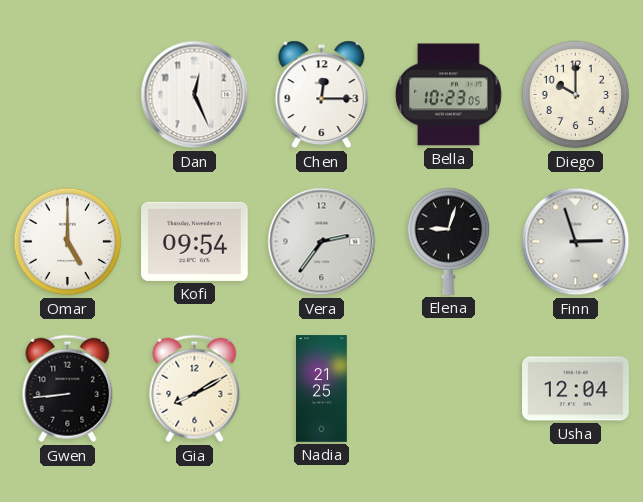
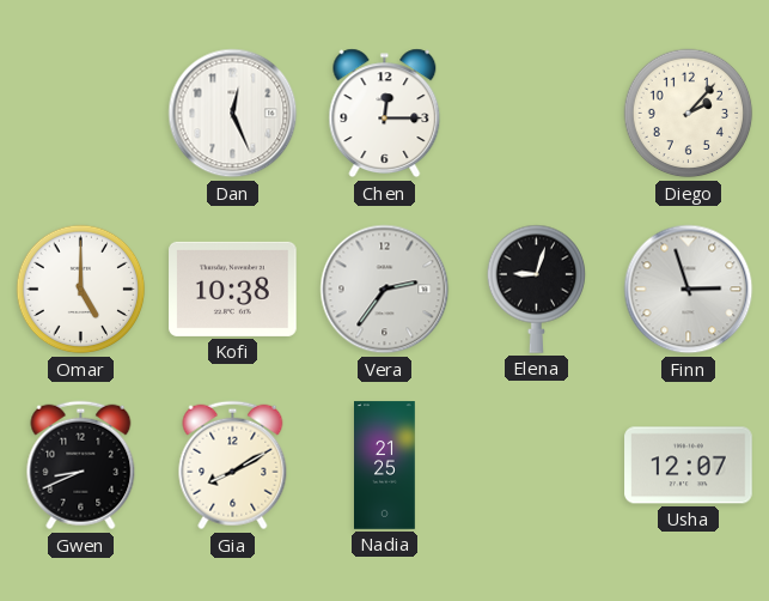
Bella: 10:23 -> none
Diego: 10:00 -> 2:07
Kofi: 09:54 -> 10:38
Gwen: 8:44 -> 8:41
Usha: 12:04 -> 12:07
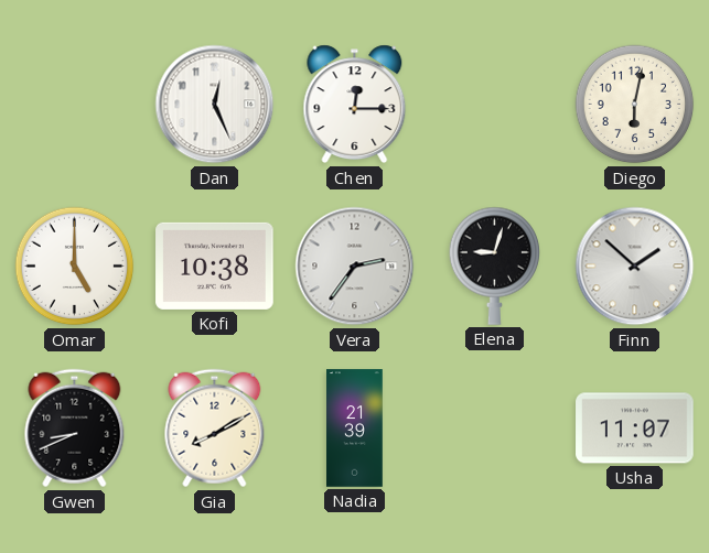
Diego: 2:07 -> 6:02
Finn: 2:57 -> 1:52
Nadia: 21:25 -> 21:39
Usha: 12:07 -> 11:07
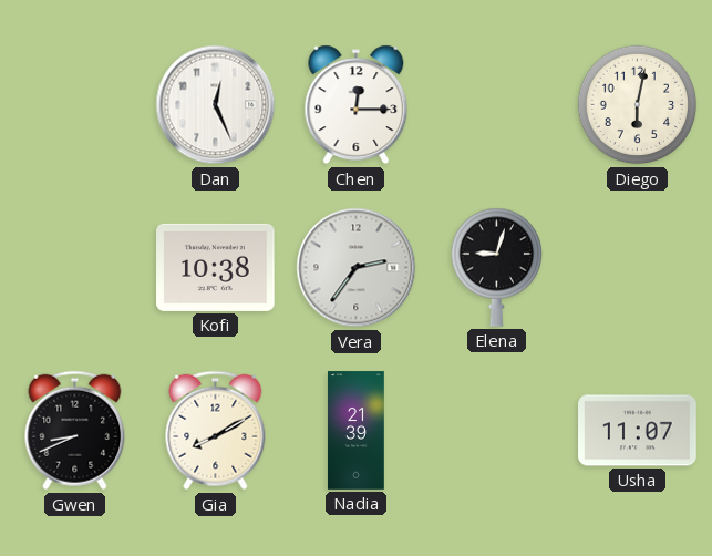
Omar: 5:00 -> none
Finn: 1:52 -> none
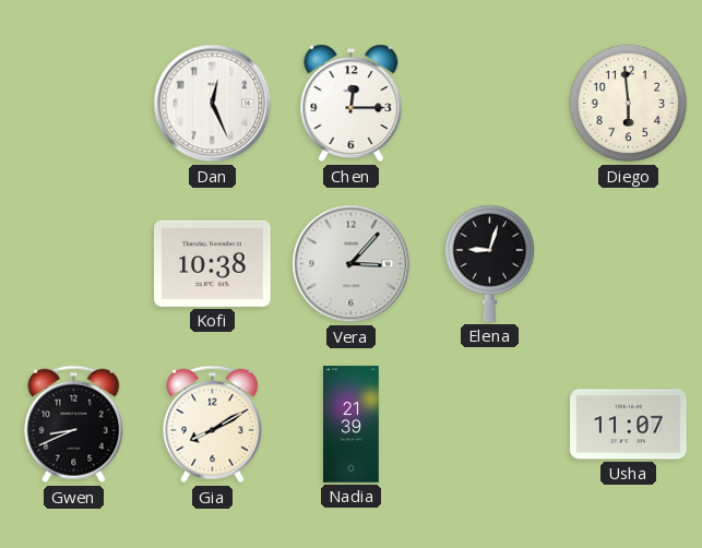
Diego: 6:02 -> 5:59
Vera: 2:36 -> 3:07
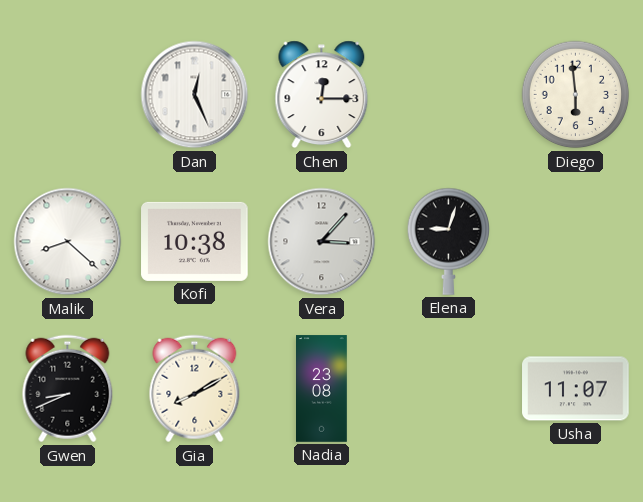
Malik: none -> 8:22
Nadia: 21:39 -> 23:08
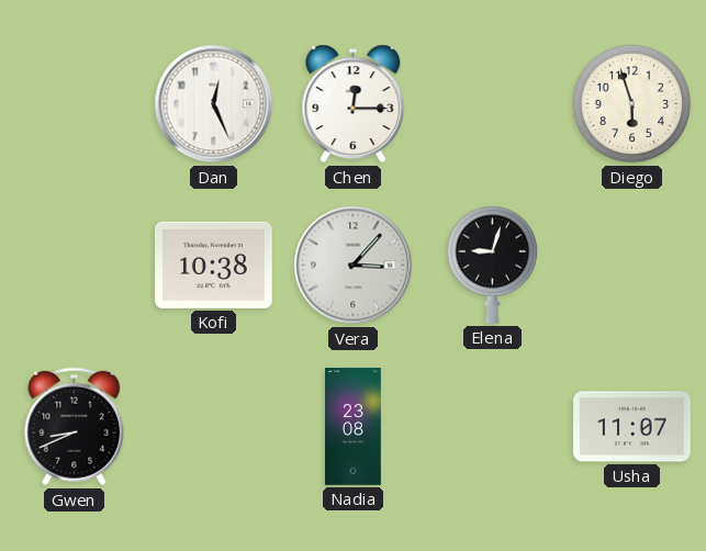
Diego: 5:59 -> 5:57
Malik: 8:22 -> none
Gia: 8:10 -> none
